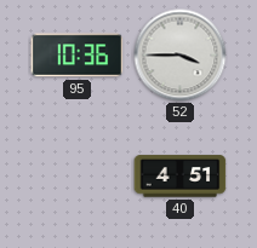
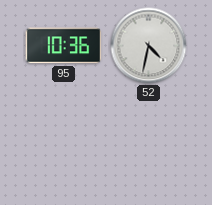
52: 3:45 -> 4:32
40: 4:51 -> none
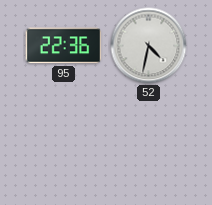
95: 10:36 -> 22:36
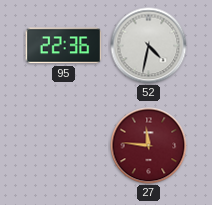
27: none -> 11:46
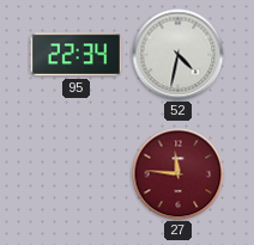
95: 22:36 -> 22:34
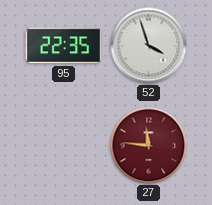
95: 22:34 -> 22:35
52: 4:32 -> 3:57
